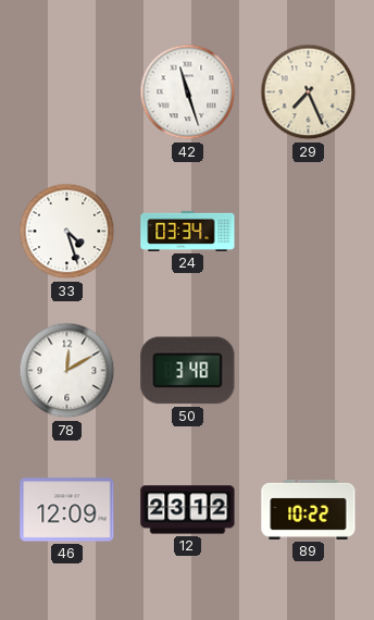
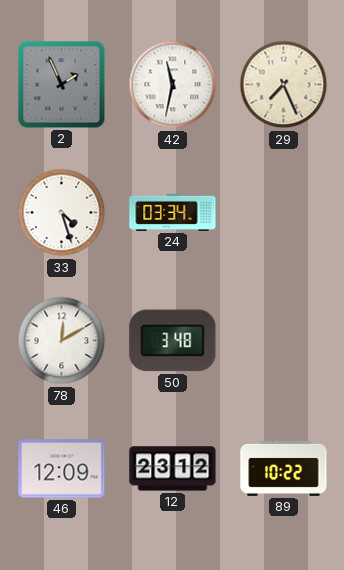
2: none -> 1:56
42: 11:27 -> 11:32
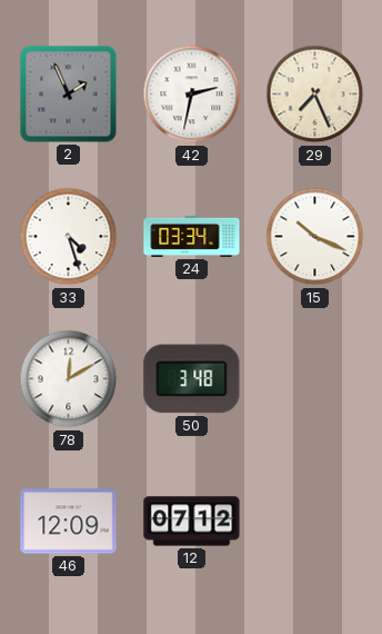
42: 11:32 -> 2:32
15: none -> 10:19
12: 23:12 -> 07:12
89: 10:22 -> none
